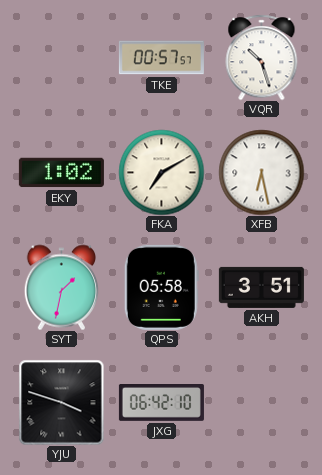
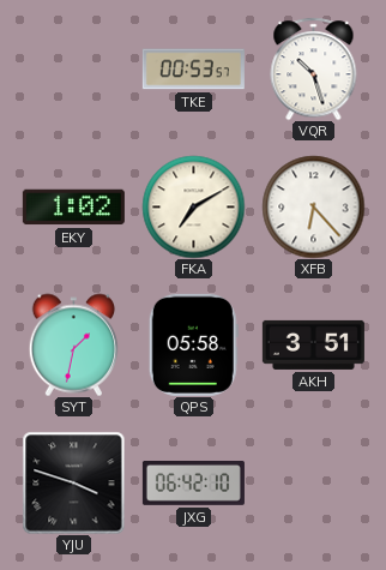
TKE: 00:57 -> 00:53
XFB: 6:28 -> 6:23
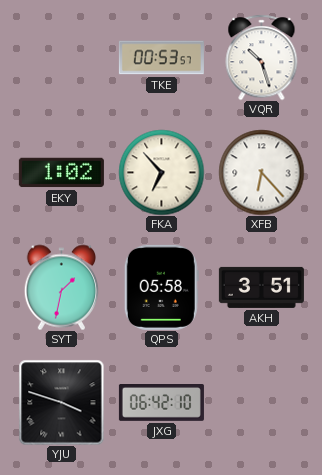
FKA: 7:10 -> 6:53
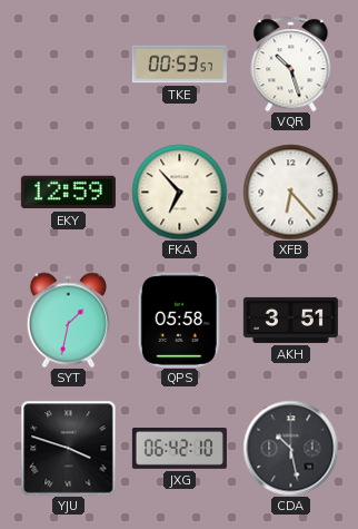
EKY: 1:02 -> 12:59
CDA: none -> 10:28
